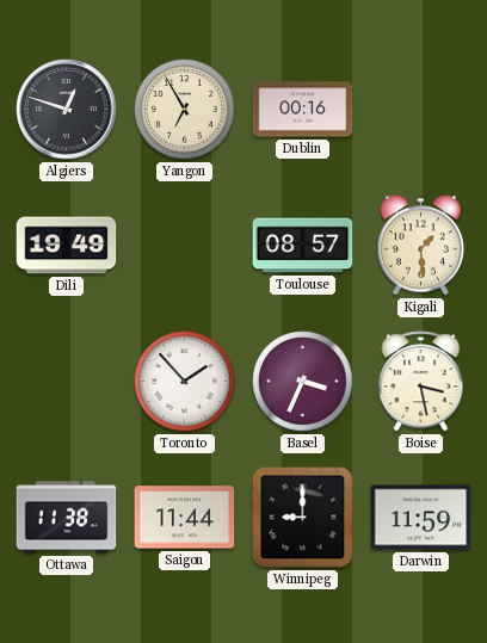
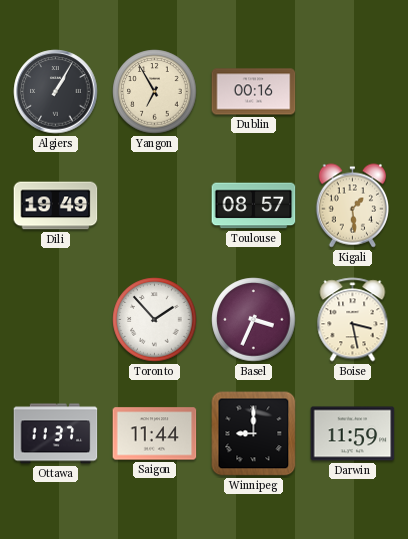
Algiers: 12:48 -> 1:05
Ottawa: 11:38 -> 11:37
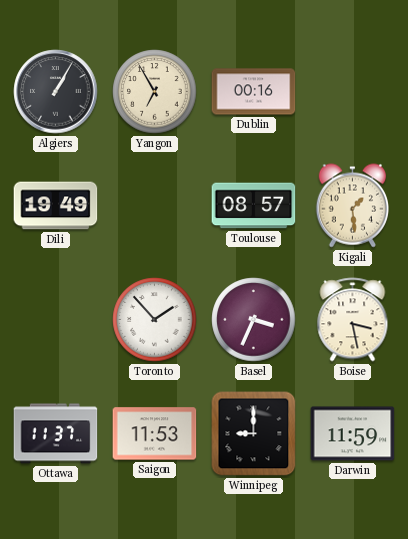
Saigon: 11:44 -> 11:53
